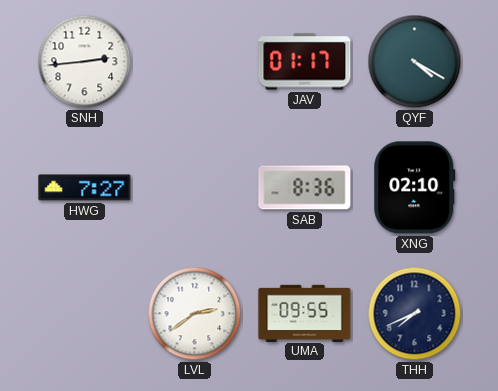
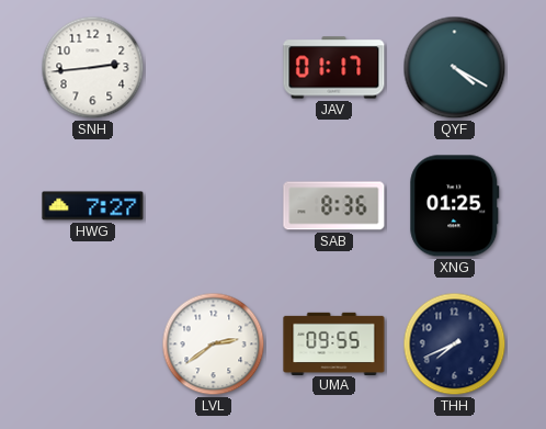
XNG: 02:10 -> 01:25
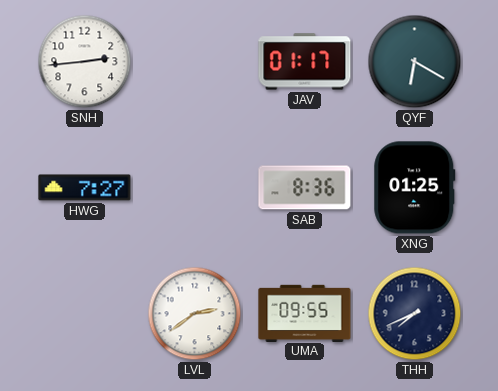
QYF: 4:20 -> 6:20
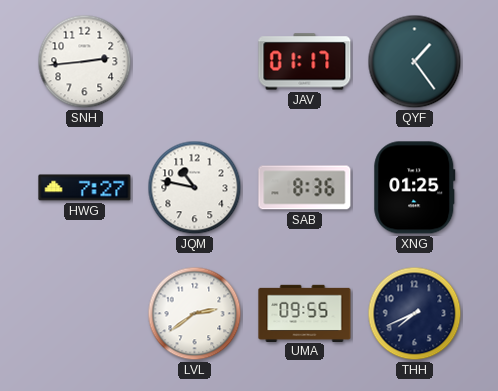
QYF: 6:20 -> 1:24
JQM: none -> 10:47
